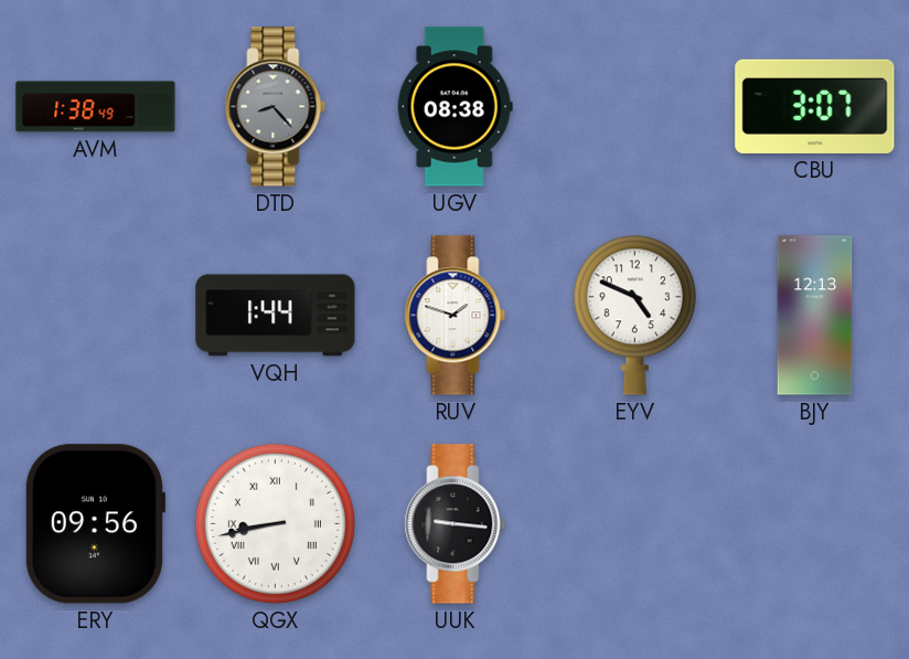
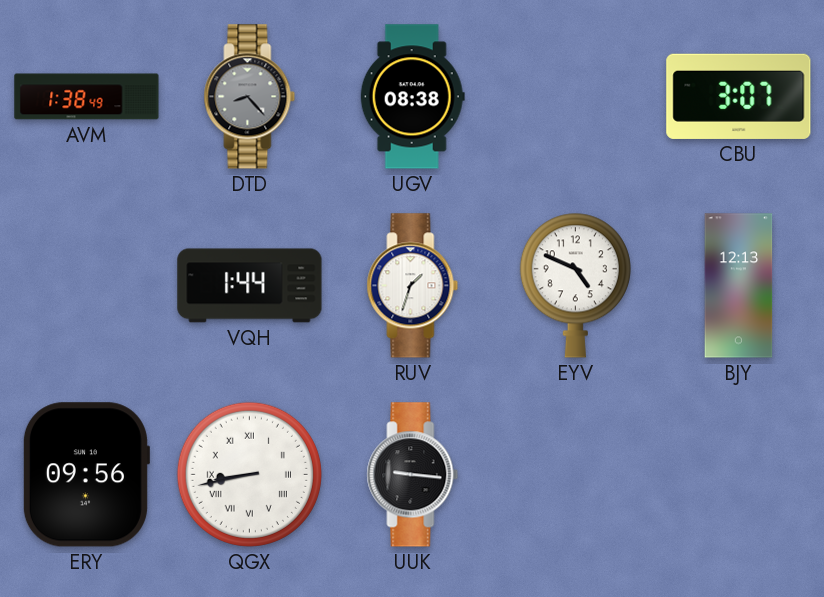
RUV: 1:48 -> 1:33
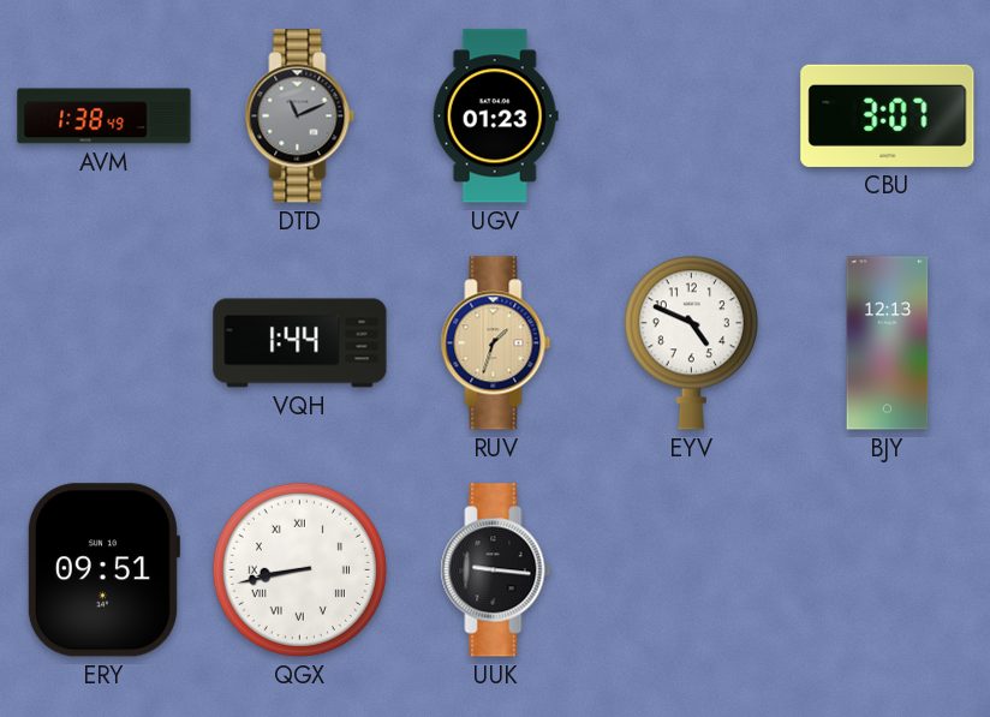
DTD: 8:23 -> 11:11
UGV: 08:38 -> 01:23
RUV dial: white -> champagne
ERY: 09:56 -> 09:51
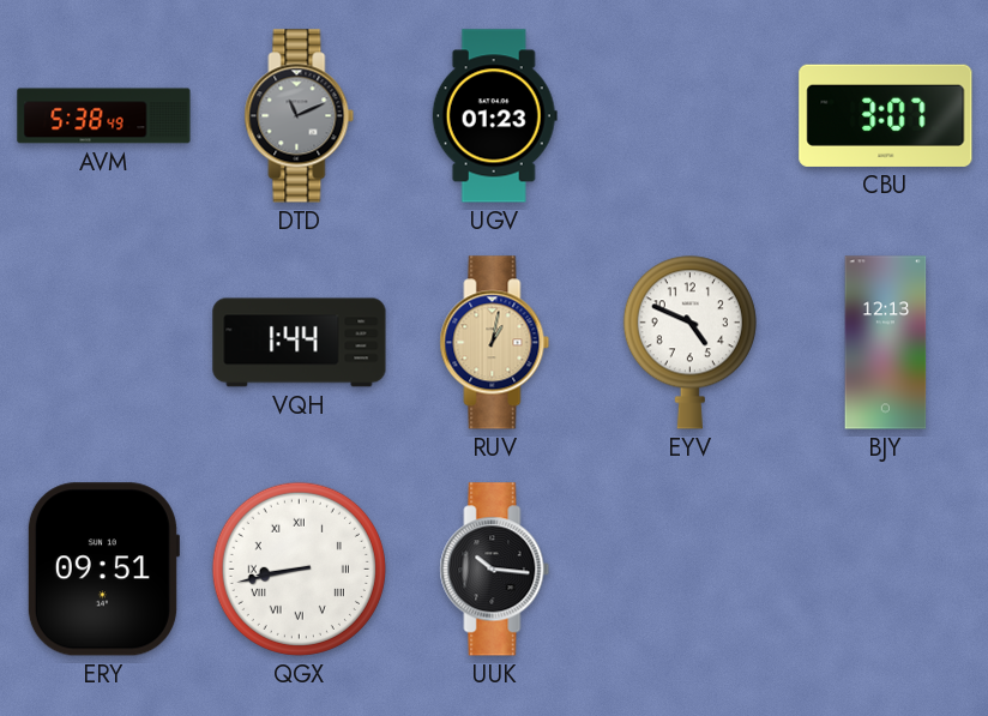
AVM: 1:38 -> 5:38
RUV: 1:33 -> 1:02
UUK: 9:16 -> 10:16
